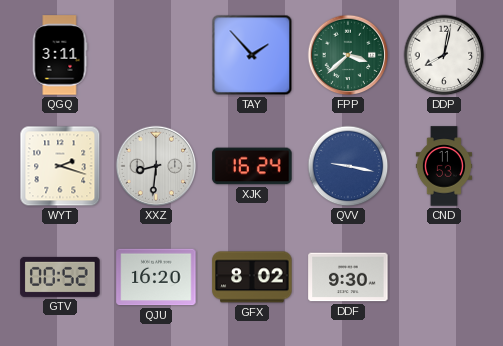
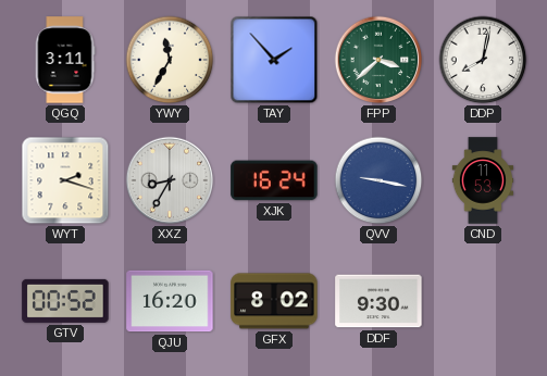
YWY: none -> 11:35
XXZ: 8:31 -> 8:35
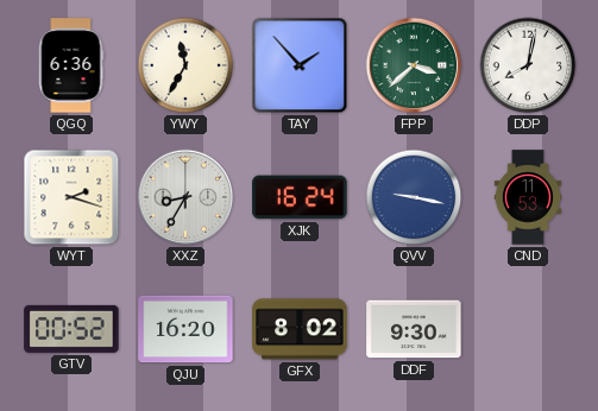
QGQ: 3:11 -> 6:36
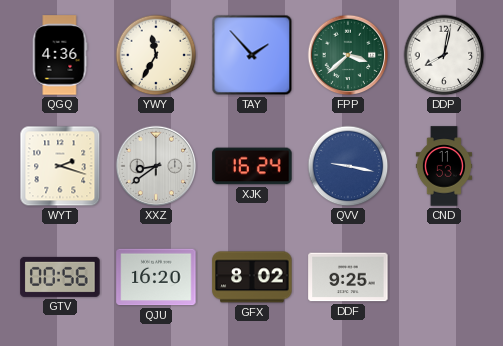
QGQ: 6:36 -> 4:36
XXZ: 8:35 -> 8:39
GTV: 00:52 -> 00:56
DDF: 9:30 -> 9:25
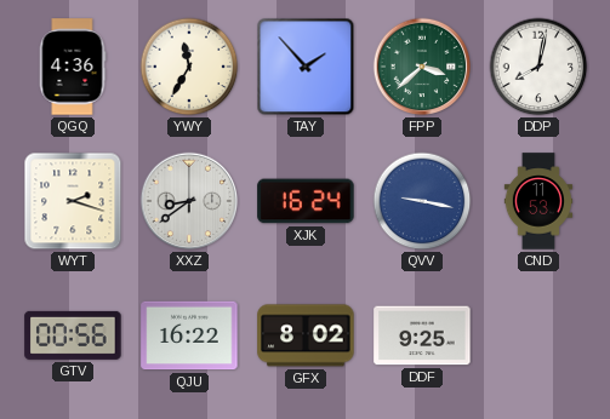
QJU: 16:20 -> 16:22
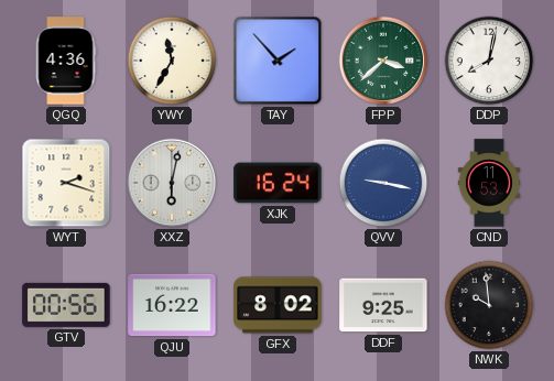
XXZ: 8:39 -> 6:02
NWK: none -> 9:59
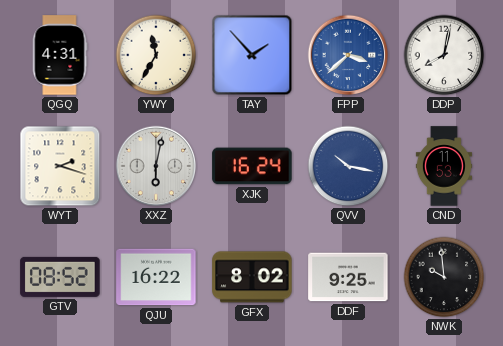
QGQ: 4:36 -> 4:31
FPP dial: green -> blue
QVV: 9:17 -> 10:17
GTV: 00:56 -> 08:52
